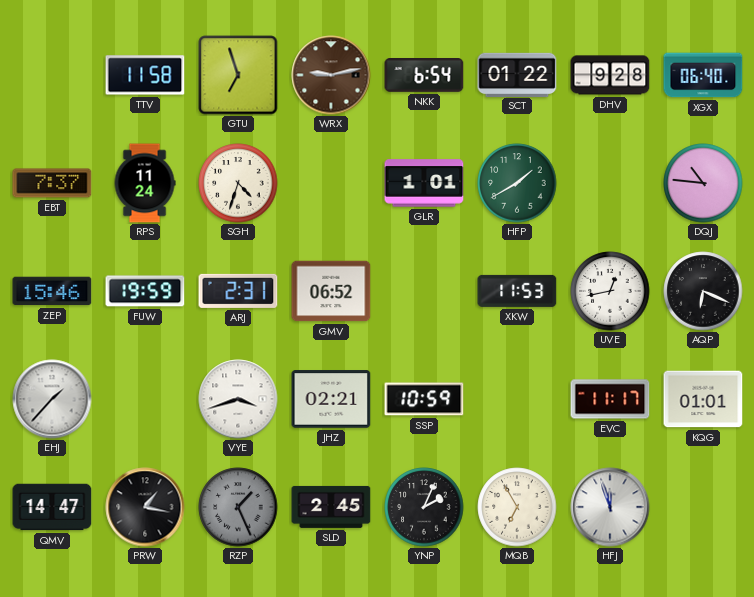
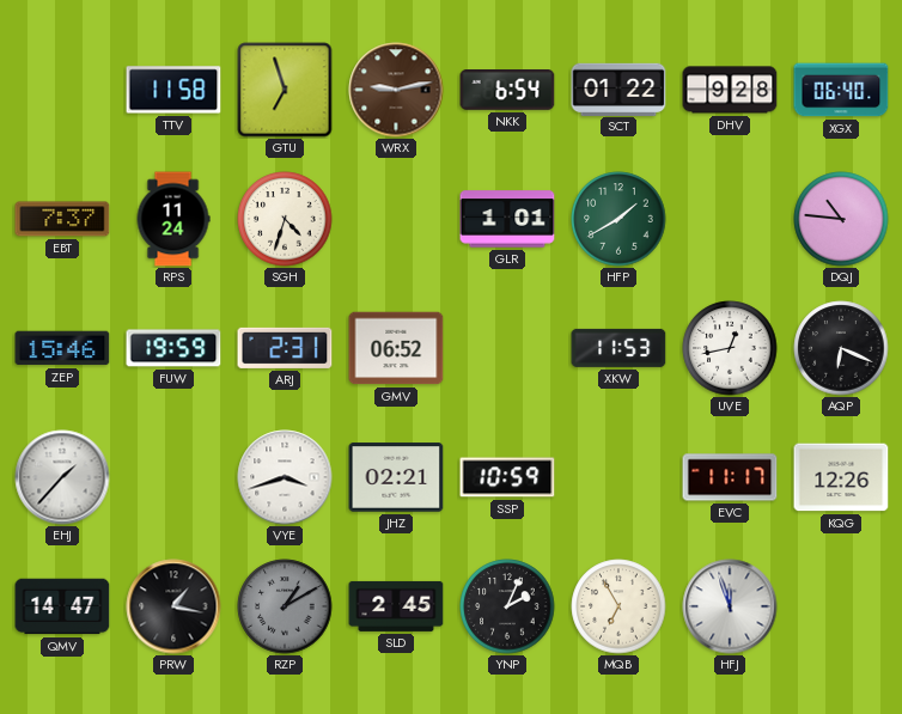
KQG: 01:01 -> 12:26
RZP: 1:26 -> 1:10
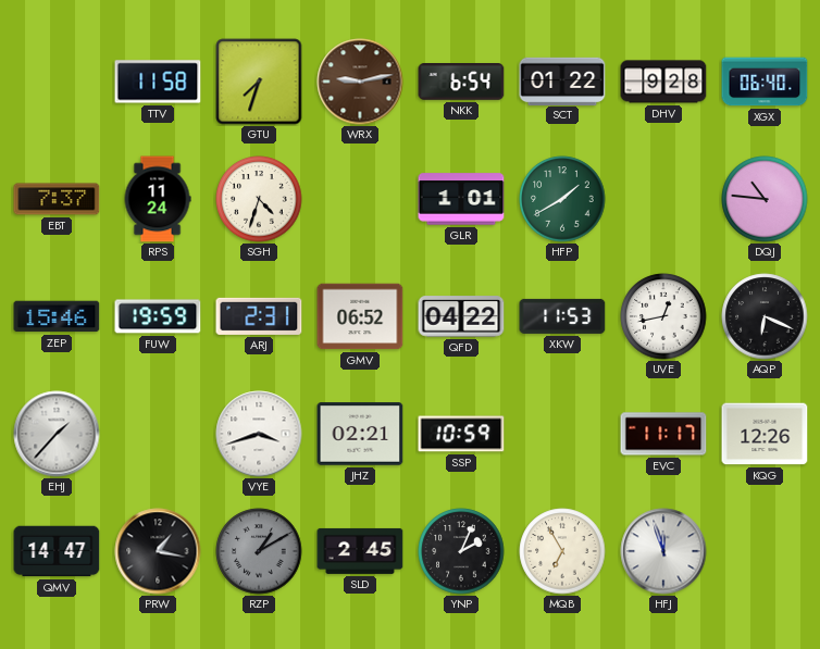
GTU: 6:57 -> 7:33
QFD: none -> 04:22
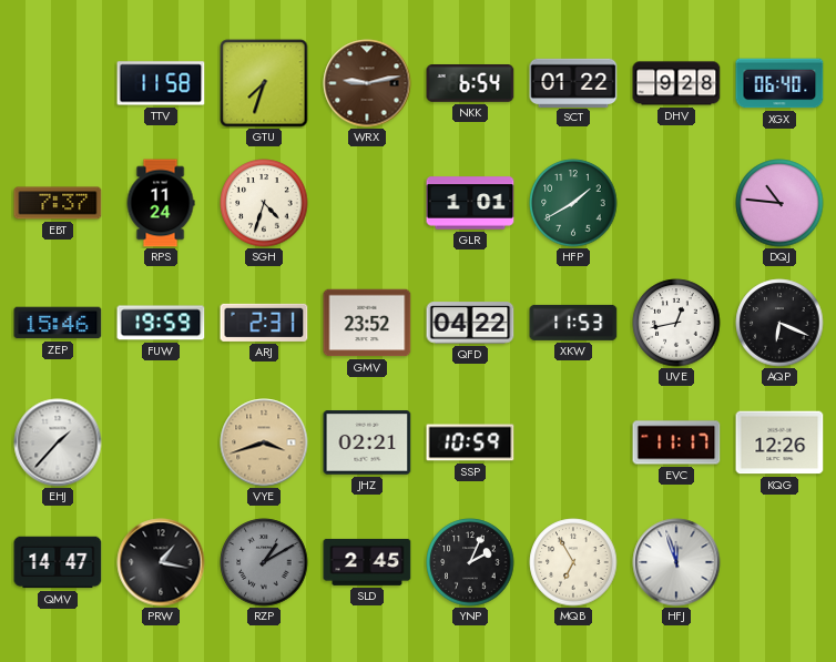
GMV: 06:52 -> 23:52
VYE dial: white -> champagne
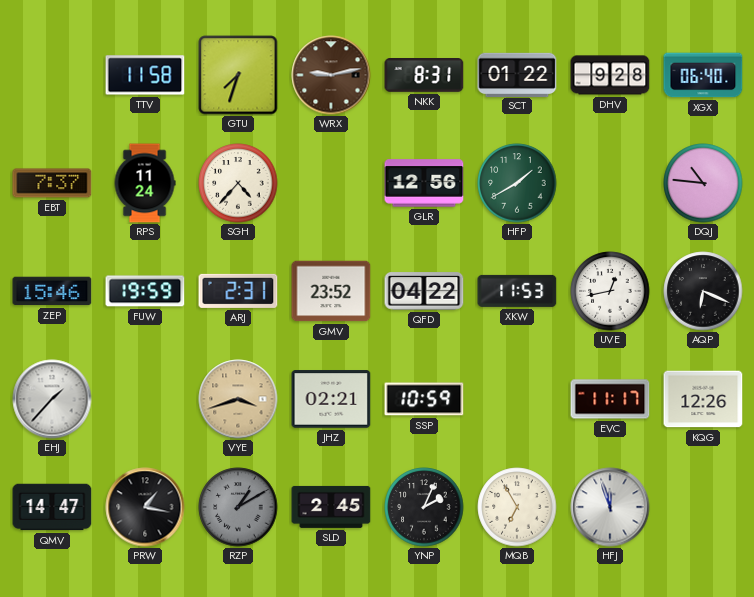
NKK: 6:54 -> 8:31
SGH: 4:33 -> 4:37
GLR: 1:01 -> 12:56
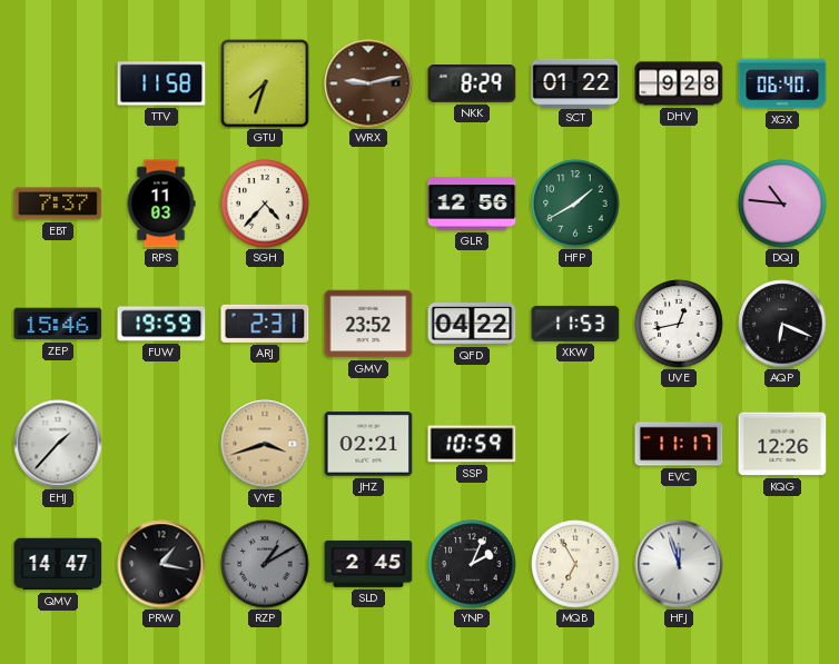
NKK: 8:31 -> 8:29
RPS: 11:24 -> 11:03
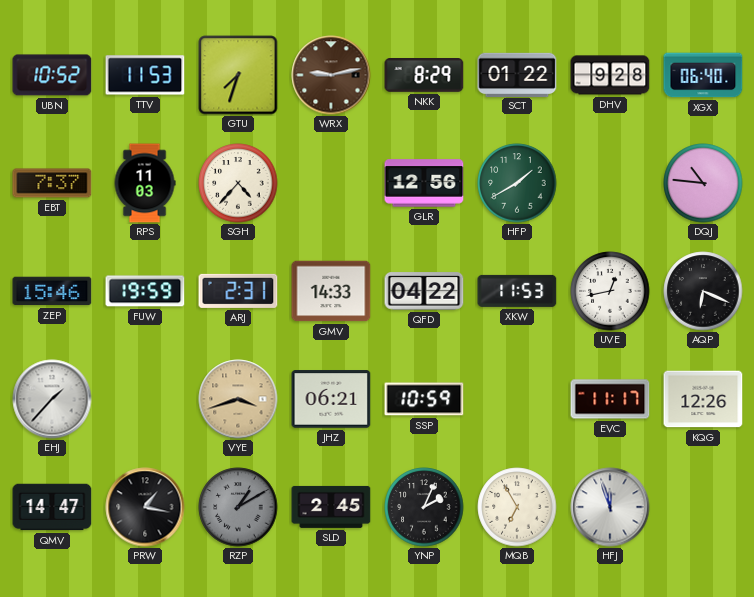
UBN: none -> 10:52
TTV: 11:58 -> 11:53
GMV: 23:52 -> 14:33
JHZ: 02:21 -> 06:21
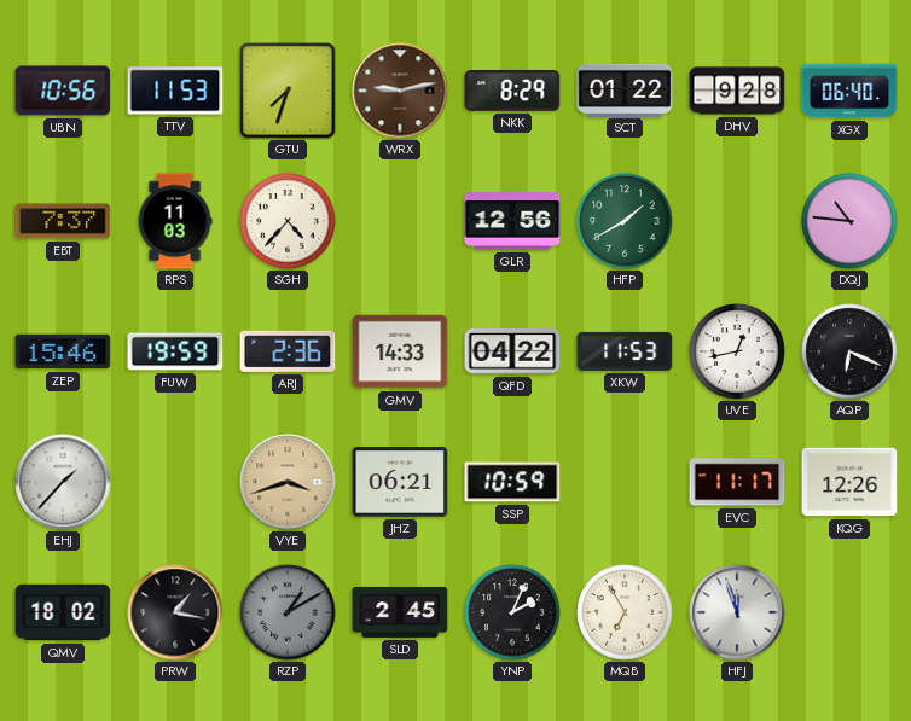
UBN: 10:52 -> 10:56
ARJ: 2:31 -> 2:36
QMV: 14:47 -> 18:02
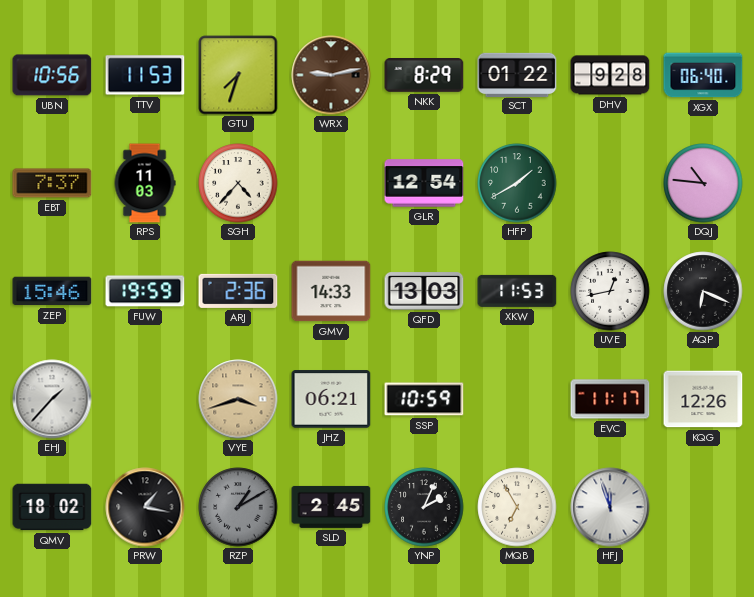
GLR: 12:56 -> 12:54
QFD: 04:22 -> 13:03
